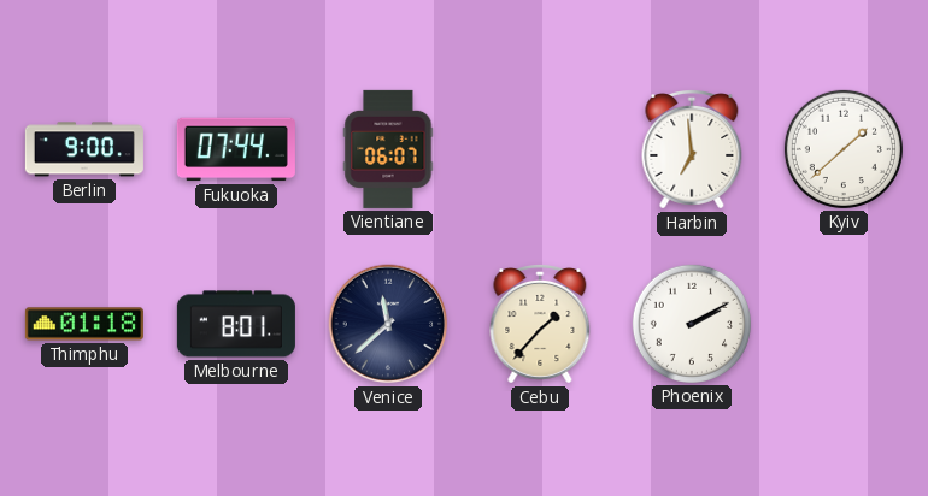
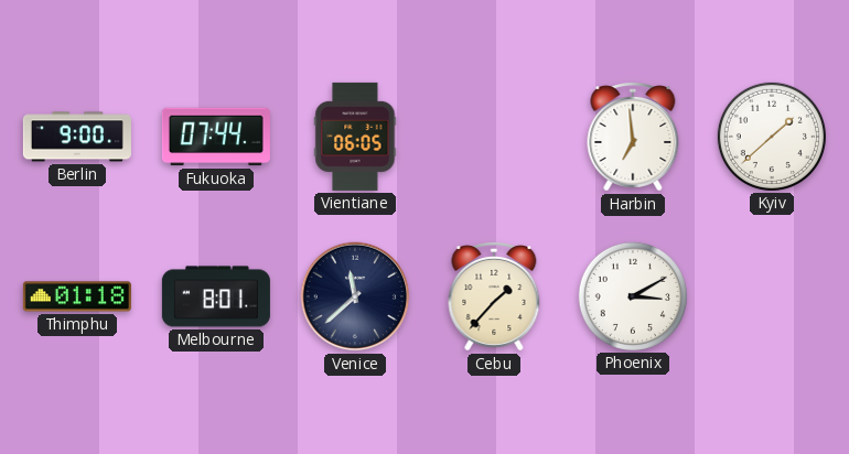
Vientiane: 06:07 -> 06:05
Phoenix: 2:10 -> 3:10
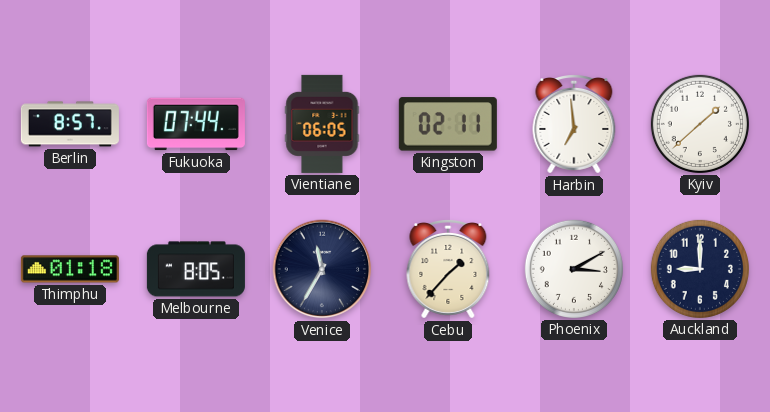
Berlin: 9:00 -> 8:57
Kingston: none -> 02:11
Melbourne: 8:01 -> 8:05
Venice: 11:38 -> 11:35
Auckland: none -> 9:00
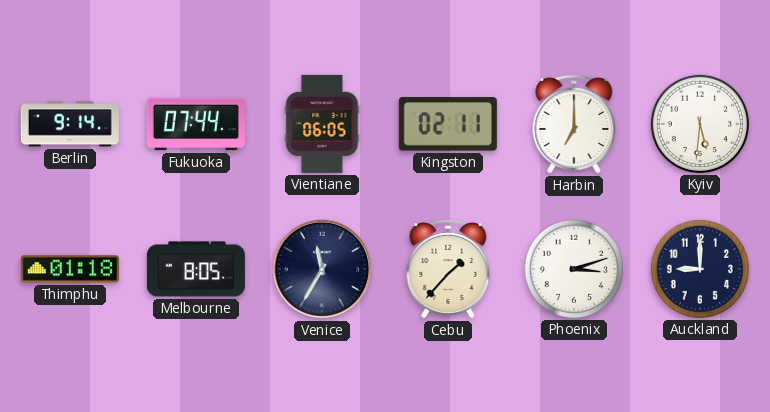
Berlin: 8:57 -> 9:14
Harbin: 6:59 -> 7:00
Kyiv: 1:38 -> 5:31
Phoenix: 3:10 -> 3:12
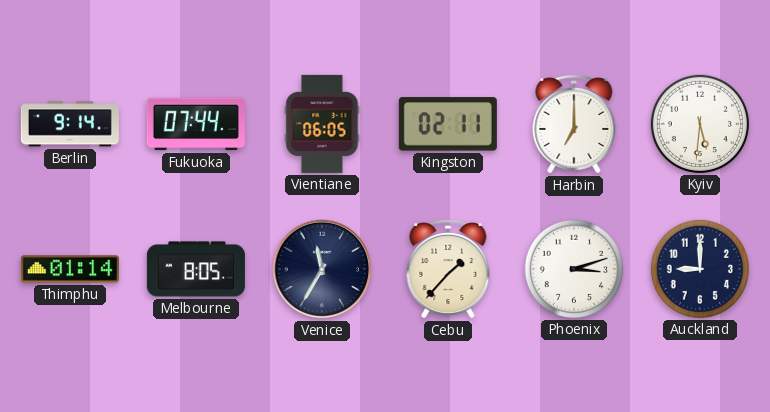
Thimphu: 01:18 -> 01:14
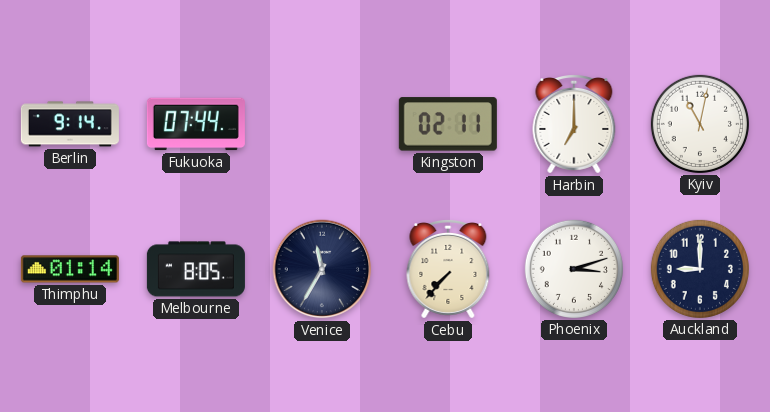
Vientiane: 06:05 -> none
Kyiv: 5:31 -> 11:02
Cebu: 1:37 -> 7:37
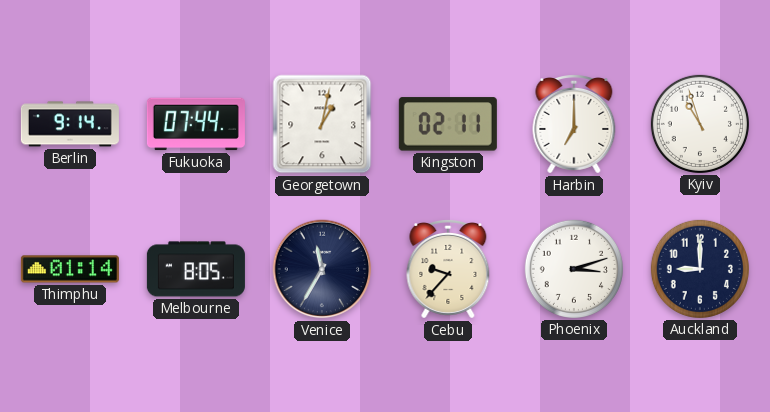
Georgetown: none -> 1:02
Kyiv: 11:02 -> 10:57
Cebu: 7:37 -> 9:37
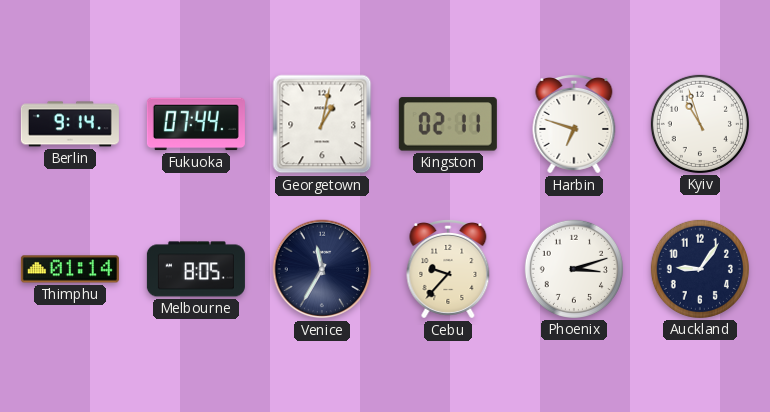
Harbin: 7:00 -> 6:48
Auckland: 9:00 -> 9:06
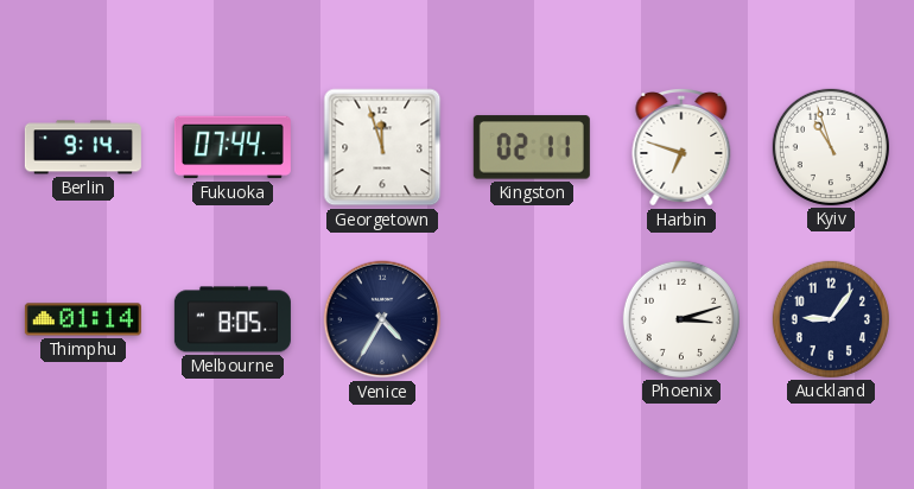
Georgetown: 1:02 -> 11:57
Venice: 11:35 -> 4:35
Cebu: 9:37 -> none
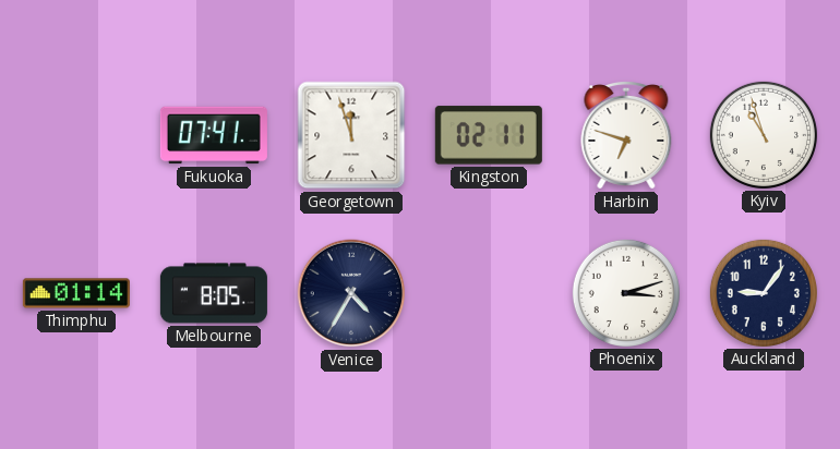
Berlin: 9:14 -> none
Fukuoka: 07:44 -> 07:41
